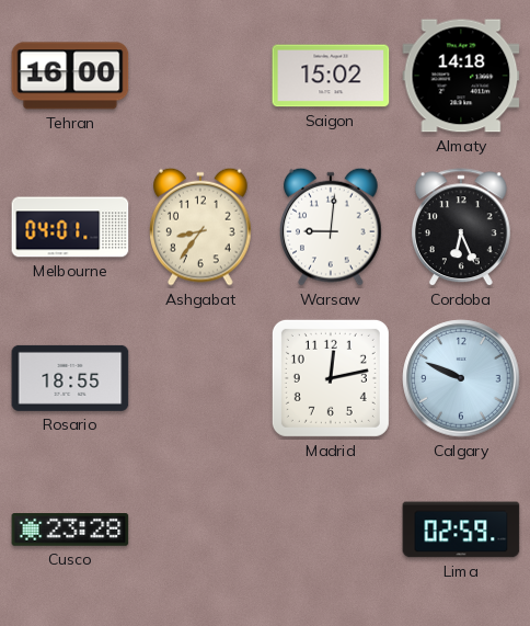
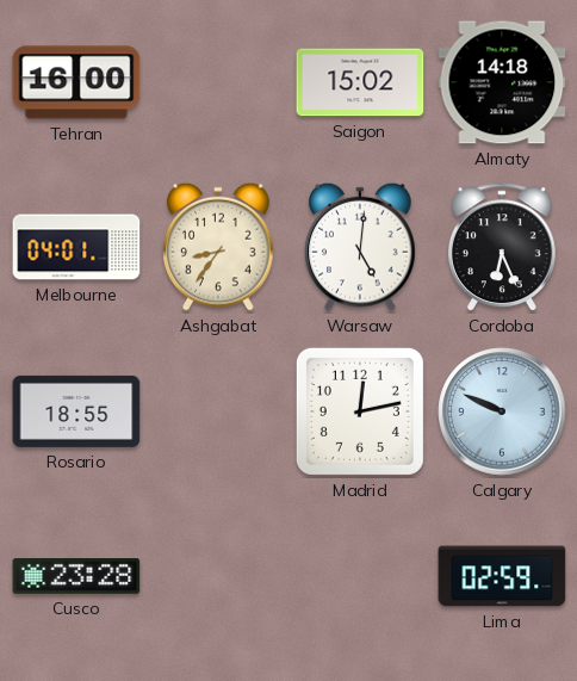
Warsaw: 9:01 -> 5:01
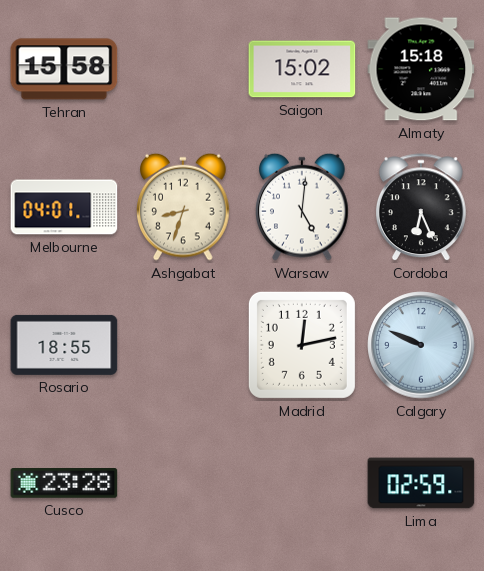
Tehran: 16:00 -> 15:58
Almaty: 14:18 -> 15:18
Ashgabat: 8:36 -> 8:33
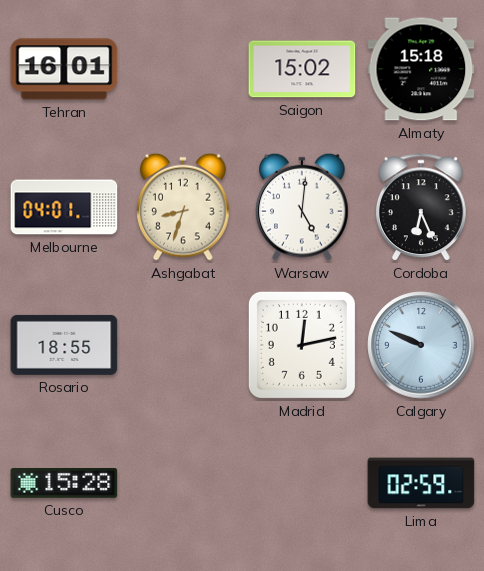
Tehran: 15:58 -> 16:01
Cusco: 23:28 -> 15:28
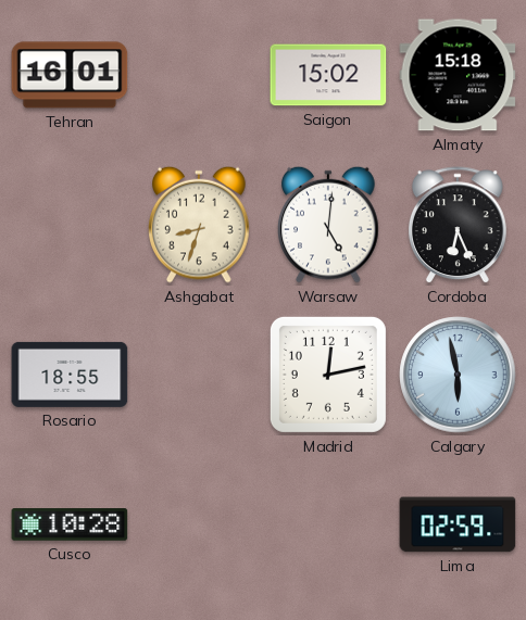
Melbourne: 04:01 -> none
Calgary: 9:49 -> 5:58
Cusco: 15:28 -> 10:28
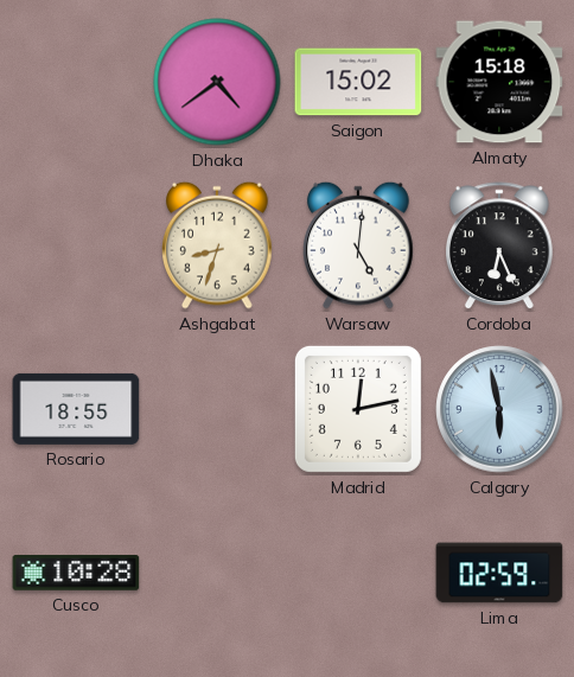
Tehran: 16:01 -> none
Dhaka: none -> 4:39
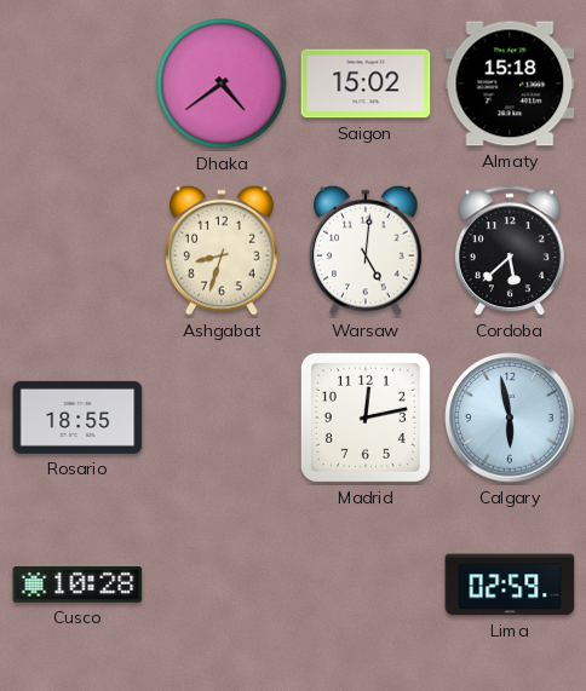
Cordoba: 6:26 -> 5:38
